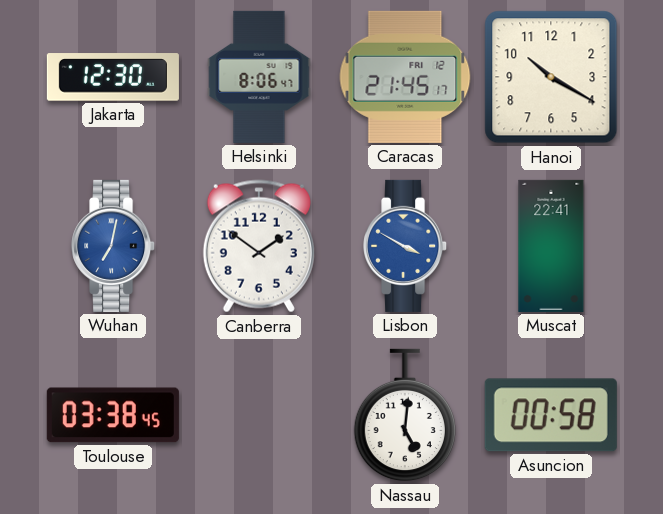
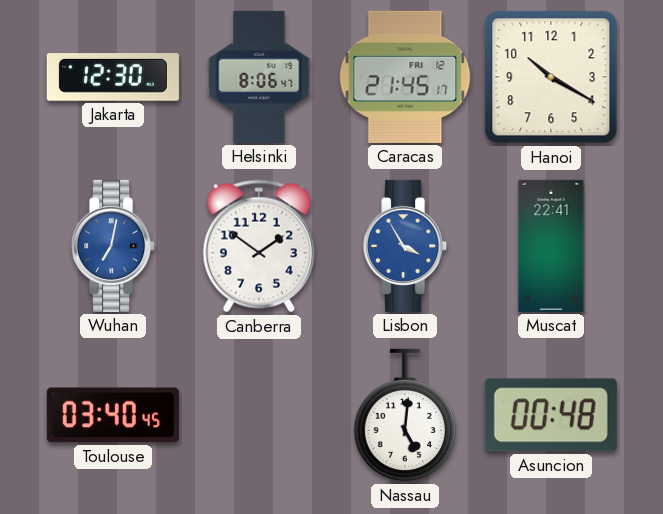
Lisbon: 3:50 -> 3:55
Toulouse: 03:38 -> 03:40
Asuncion: 00:58 -> 00:48
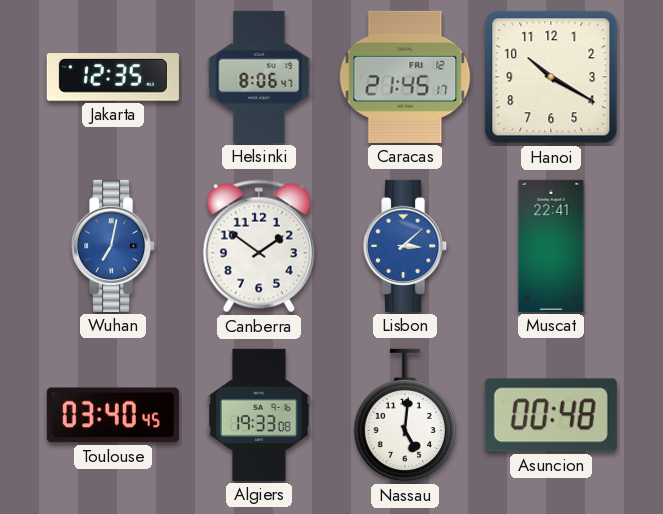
Jakarta: 12:30 -> 12:35
Lisbon: 3:55 -> 3:08
Algiers: none -> 19:33
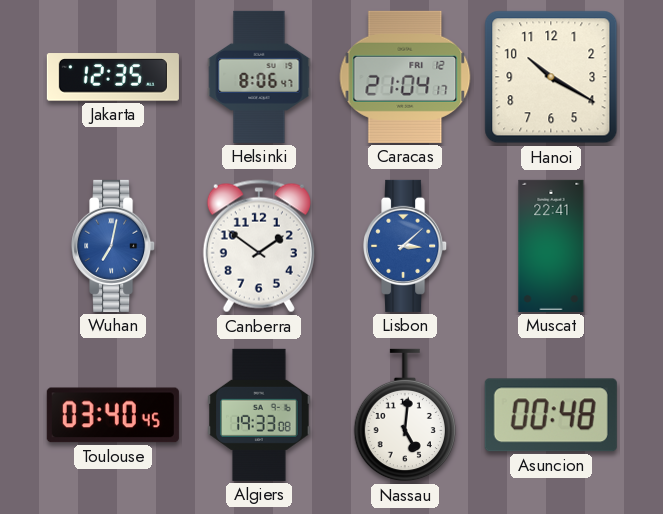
Caracas: 21:45 -> 21:04
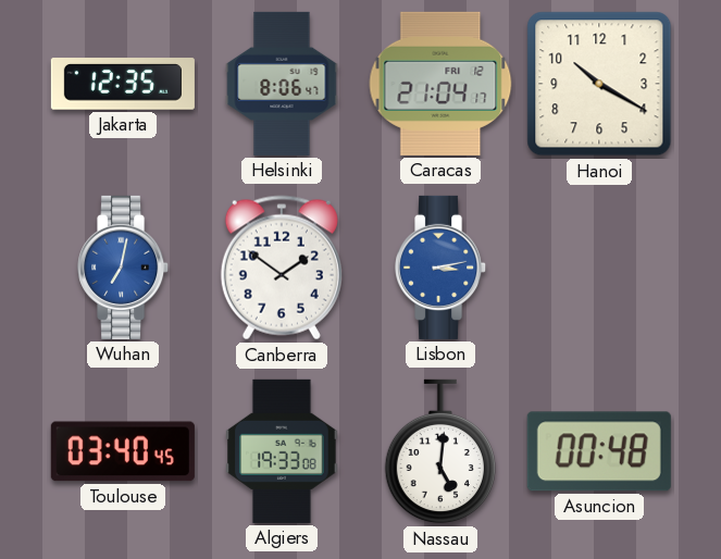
Lisbon: 3:08 -> 3:13
Muscat: 22:41 -> none
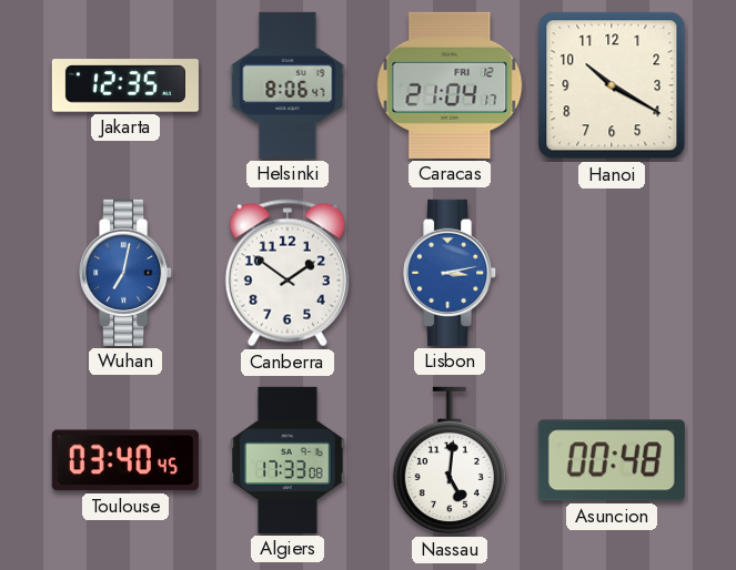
Algiers: 19:33 -> 17:33
